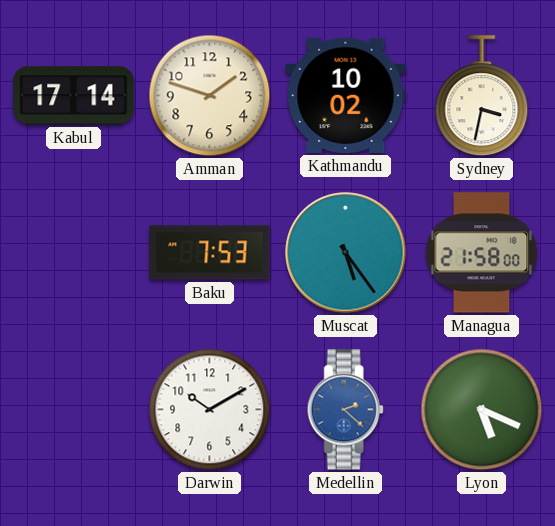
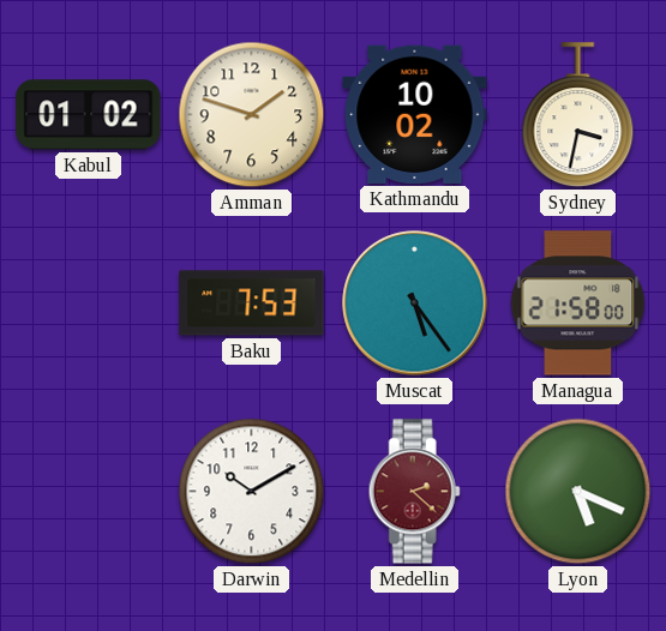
Kabul: 17:14 -> 01:02
Medellin dial: blue -> burgundy
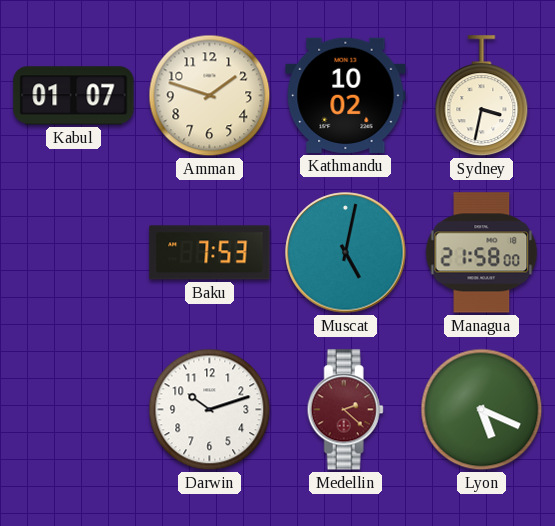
Kabul: 01:02 -> 01:07
Muscat: 5:24 -> 5:02
Darwin: 10:10 -> 10:12
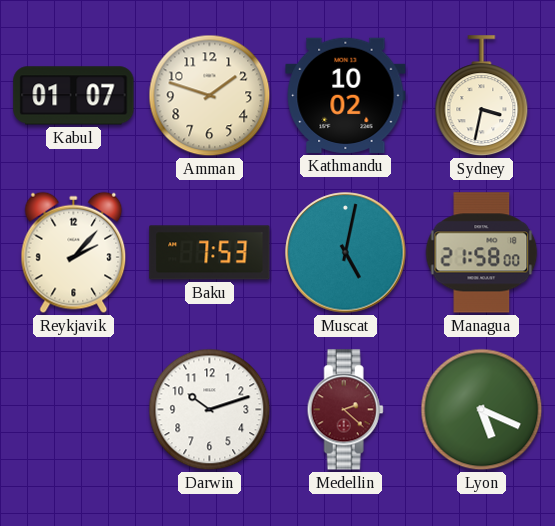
Reykjavik: none -> 2:07
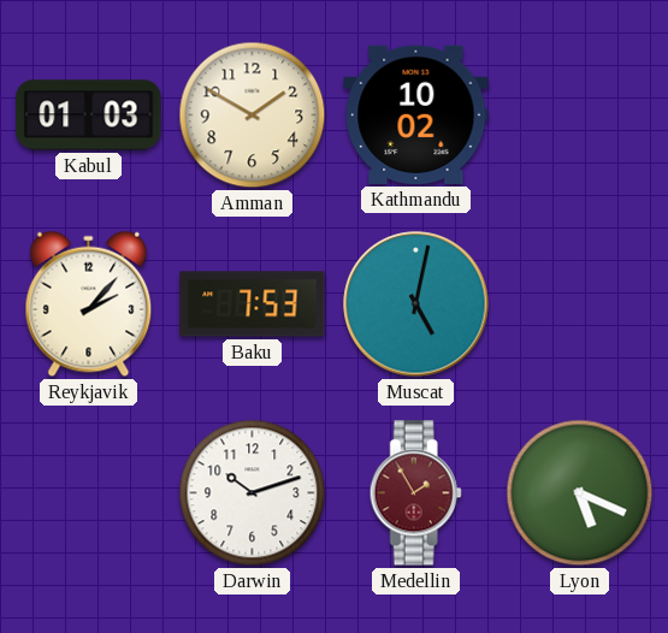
Kabul: 01:07 -> 01:03
Amman: 1:48 -> 1:50
Sydney: 3:32 -> none
Managua: 21:58 -> none
Medellin: 2:22 -> 1:55
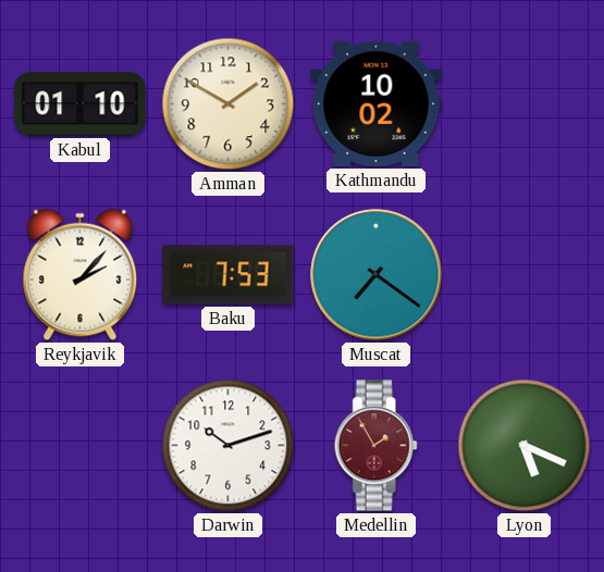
Kabul: 01:03 -> 01:10
Muscat: 5:02 -> 7:21
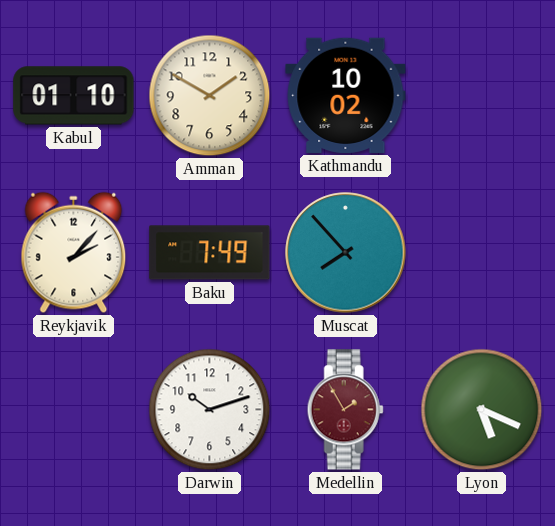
Baku: 7:53 -> 7:49
Muscat: 7:21 -> 7:53
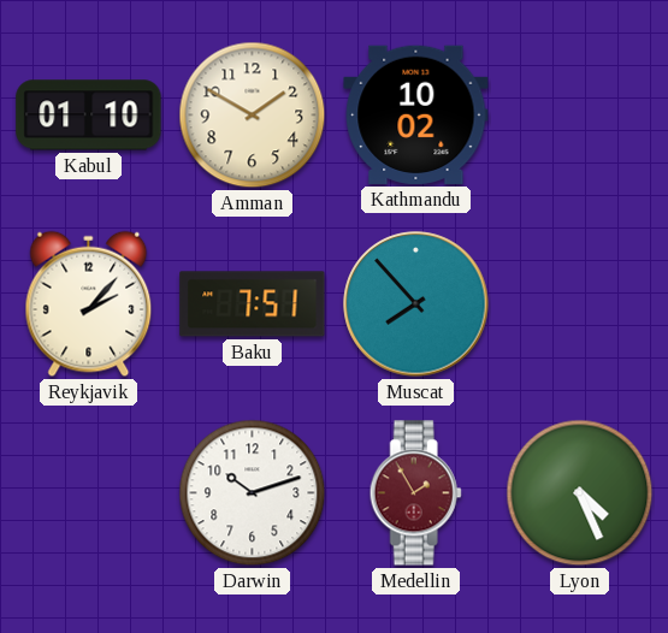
Baku: 7:49 -> 7:51
Lyon: 5:19 -> 4:26
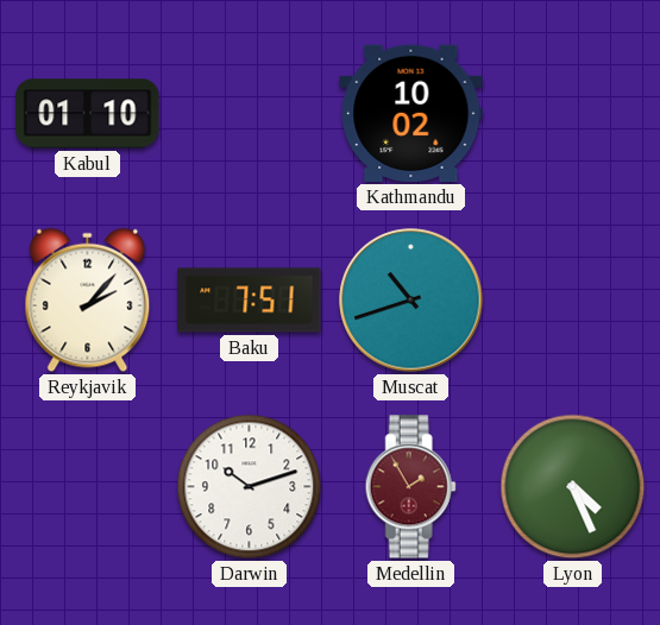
Amman: 1:50 -> none
Muscat: 7:53 -> 10:42
